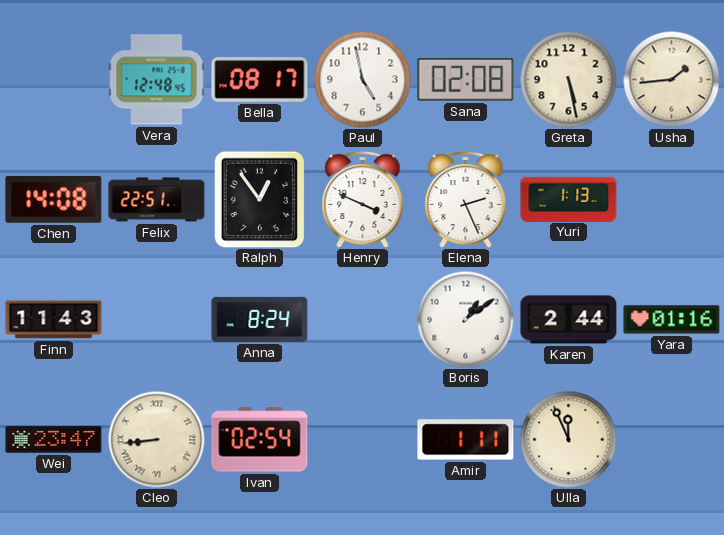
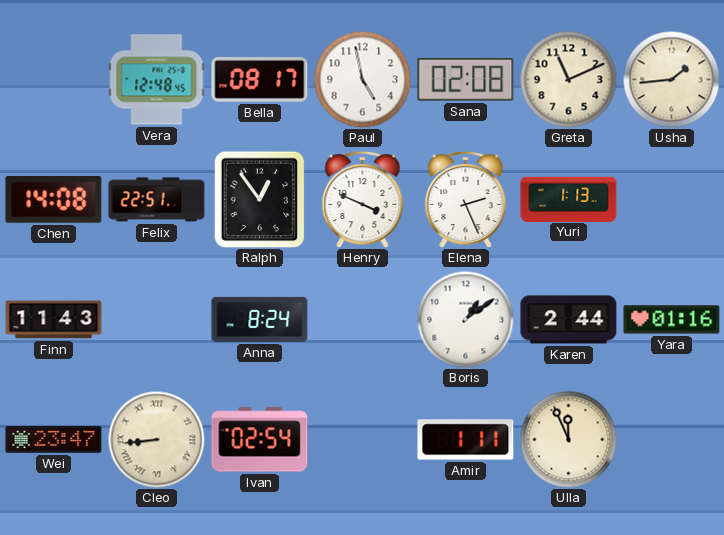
Greta: 5:28 -> 11:11
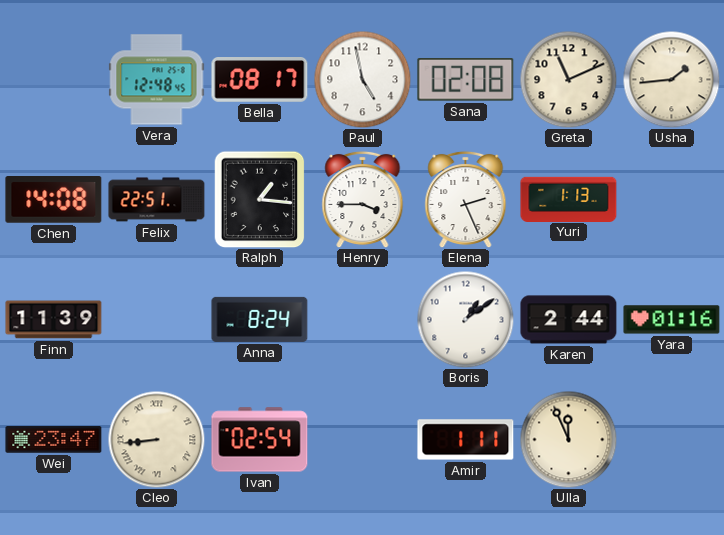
Ralph: 12:54 -> 1:16
Henry: 3:49 -> 3:45
Finn: 11:43 -> 11:39
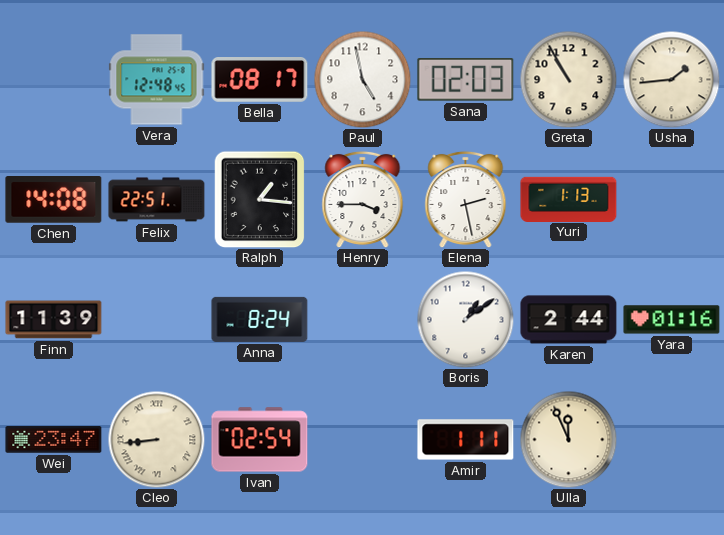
Sana: 02:08 -> 02:03
Greta: 11:11 -> 10:55
Elena: 2:26 -> 2:28
